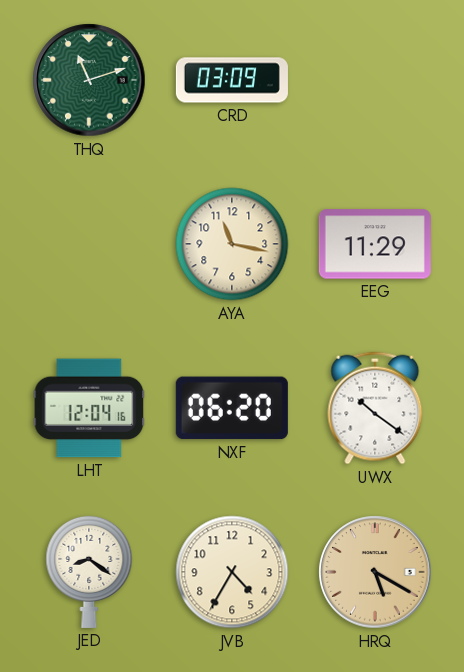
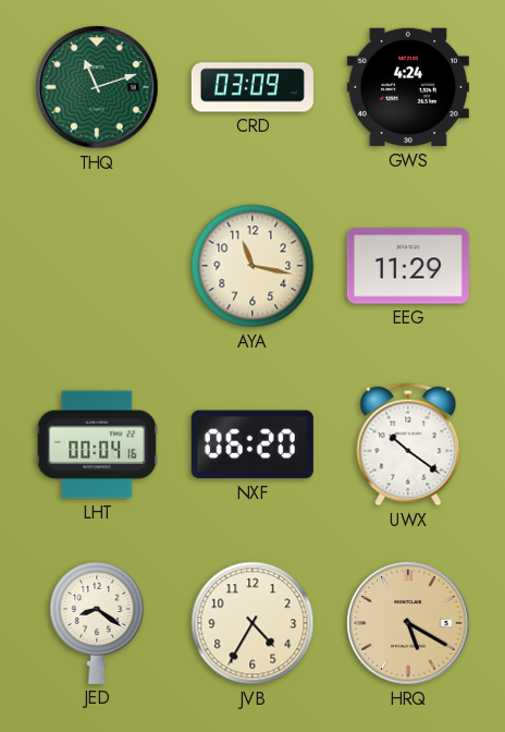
GWS: none -> 4:24
LHT: 12:04 -> 00:04
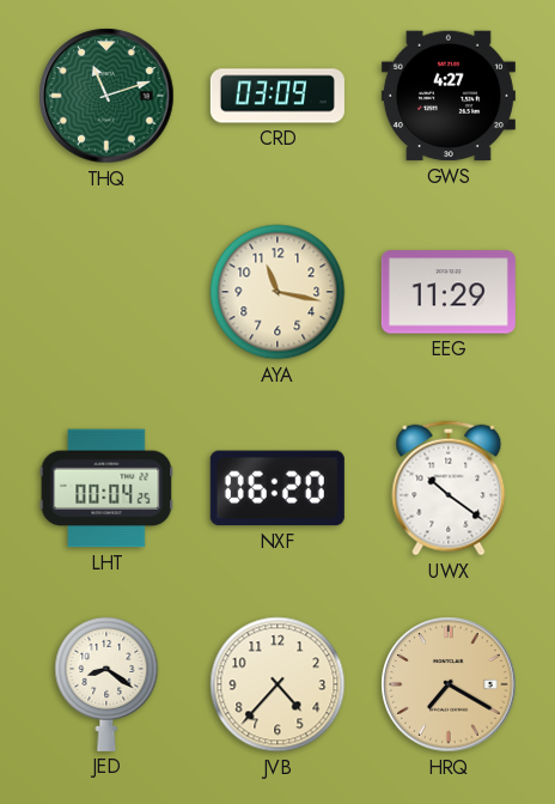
GWS: 4:24 -> 4:27
LHT: 00:04:16 -> 00:04:25
JVB: 4:35 -> 4:37
HRQ: 5:20 -> 7:20
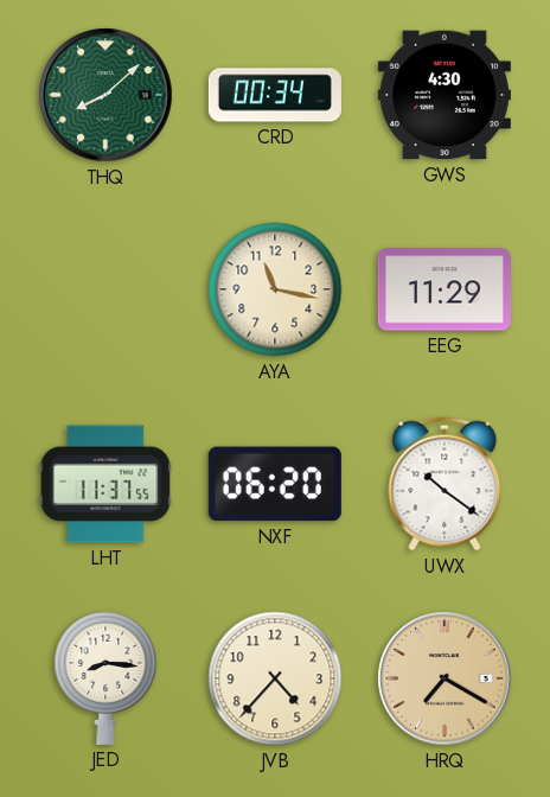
THQ: 11:12 -> 8:08
CRD: 03:09 -> 00:34
GWS: 4:27 -> 4:30
LHT: 00:04 -> 11:37
JED: 8:21 -> 8:16
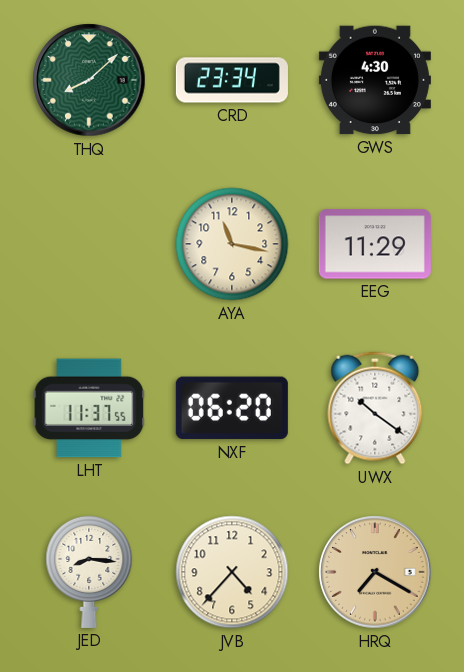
CRD: 00:34 -> 23:34
